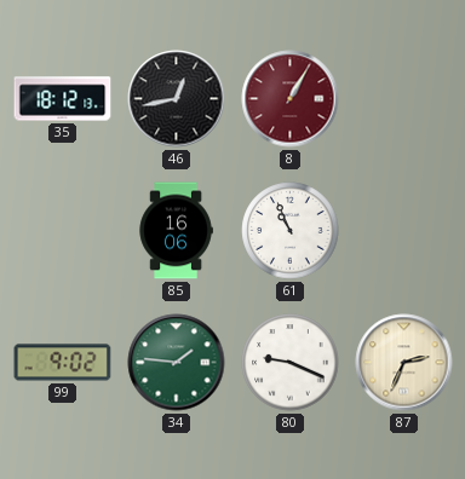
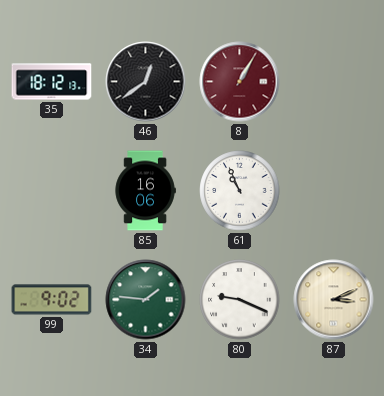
46: 12:43 -> 12:39
87: 2:34 -> 3:11
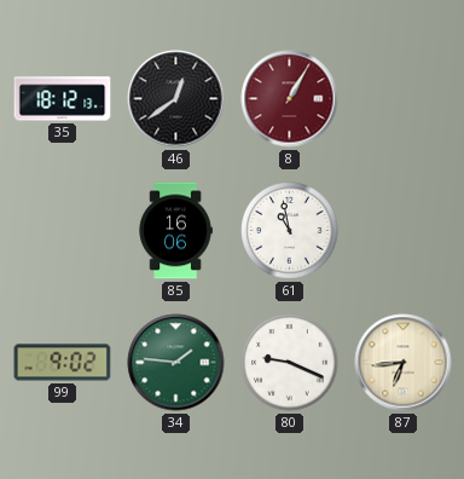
61: 10:56 -> 10:58
87: 3:11 -> 6:44
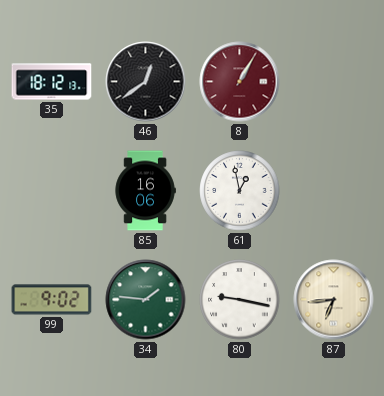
61: 10:58 -> 12:58
80: 9:19 -> 9:17
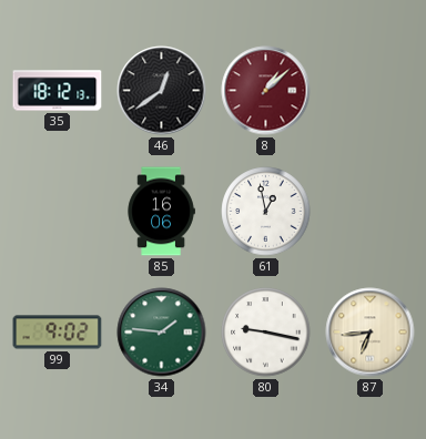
8: 1:05 -> 1:08
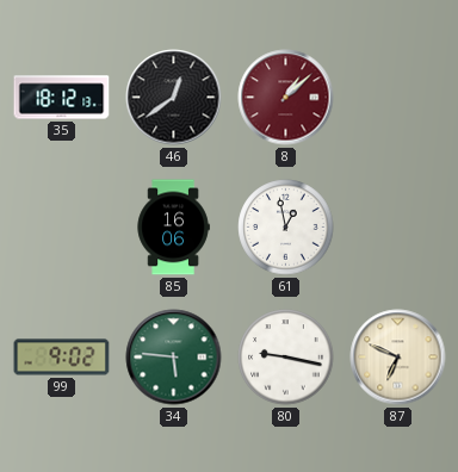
34: 1:46 -> 5:46
87: 6:44 -> 6:49
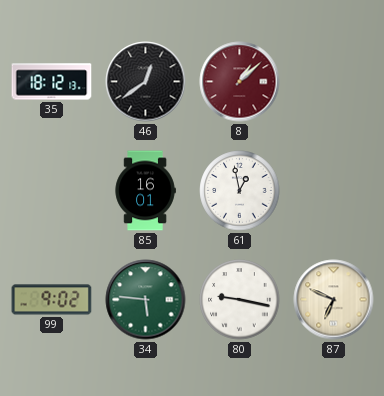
85: 16:06 -> 16:01
